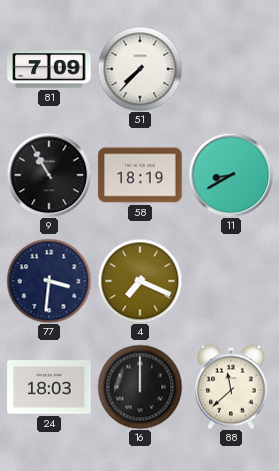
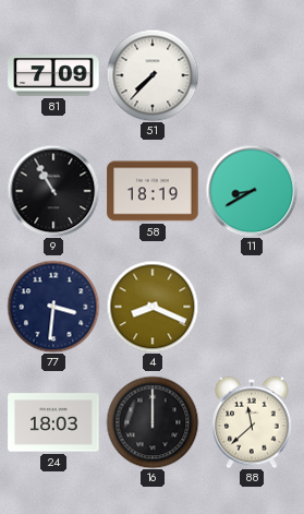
4: 7:19 -> 8:19
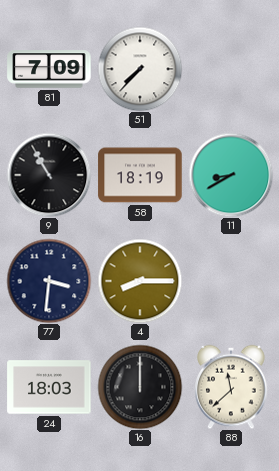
4: 8:19 -> 8:15
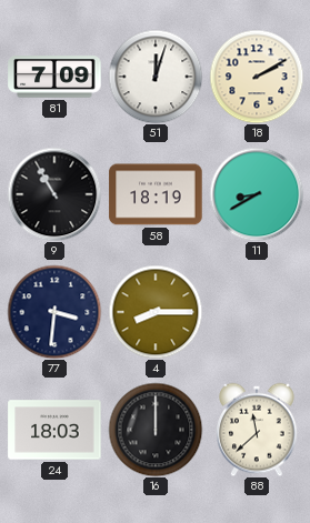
51: 7:37 -> 12:03
18: none -> 2:10
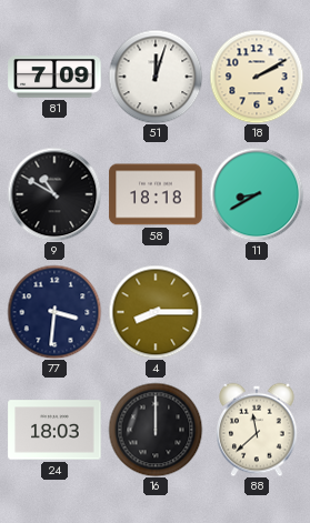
9: 10:55 -> 10:50
58: 18:19 -> 18:18
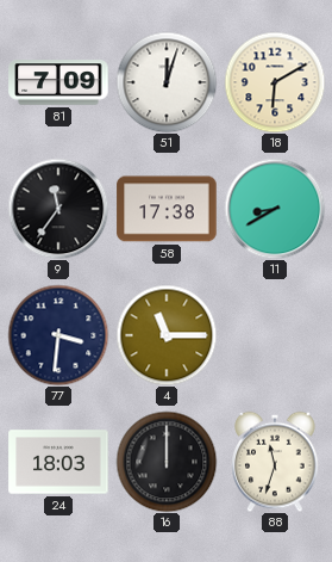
18: 2:10 -> 6:10
9: 10:50 -> 11:36
58: 18:18 -> 17:38
4: 8:15 -> 11:15
88: 11:38 -> 11:33
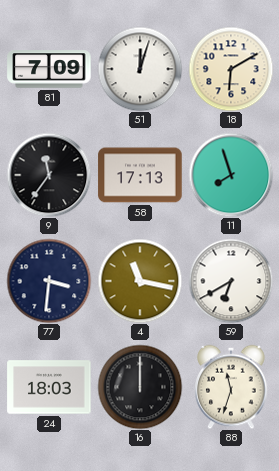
58: 17:38 -> 17:13
11: 8:40 -> 7:57
4: 11:15 -> 11:17
59: none -> 6:40
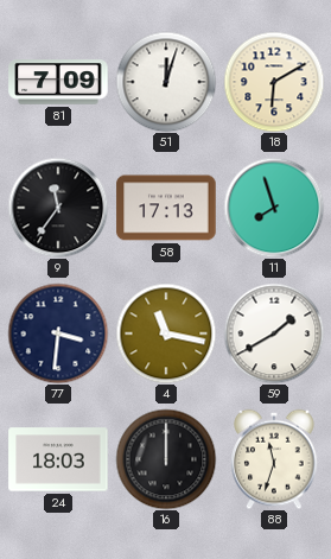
59: 6:40 -> 1:40
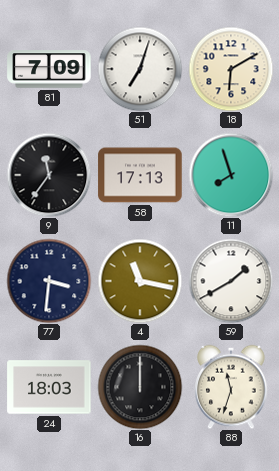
51: 12:03 -> 7:03
